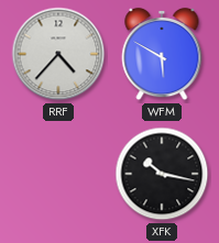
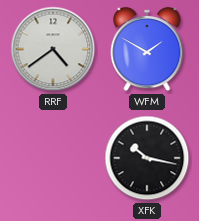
RRF: 4:37 -> 4:39
WFM: 5:50 -> 1:50
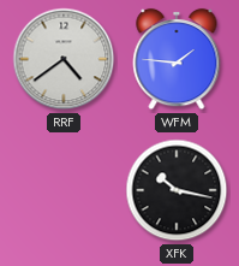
WFM: 1:50 -> 1:46
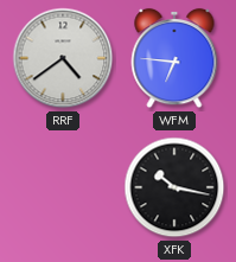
WFM: 1:46 -> 6:46
